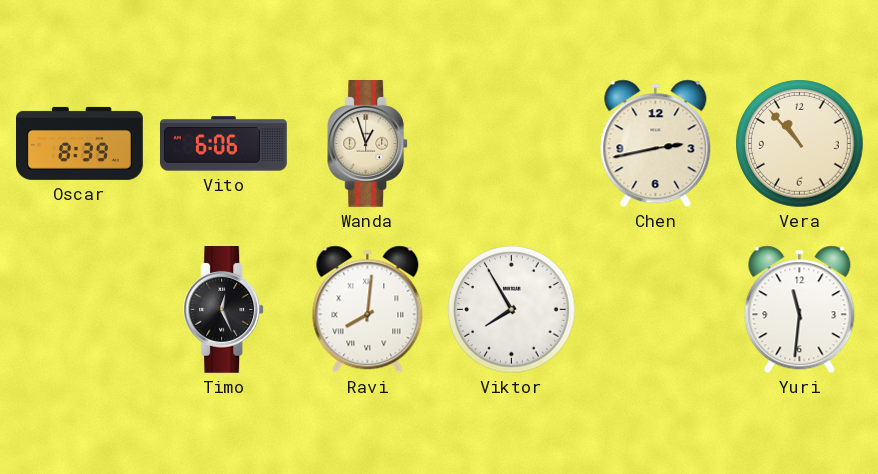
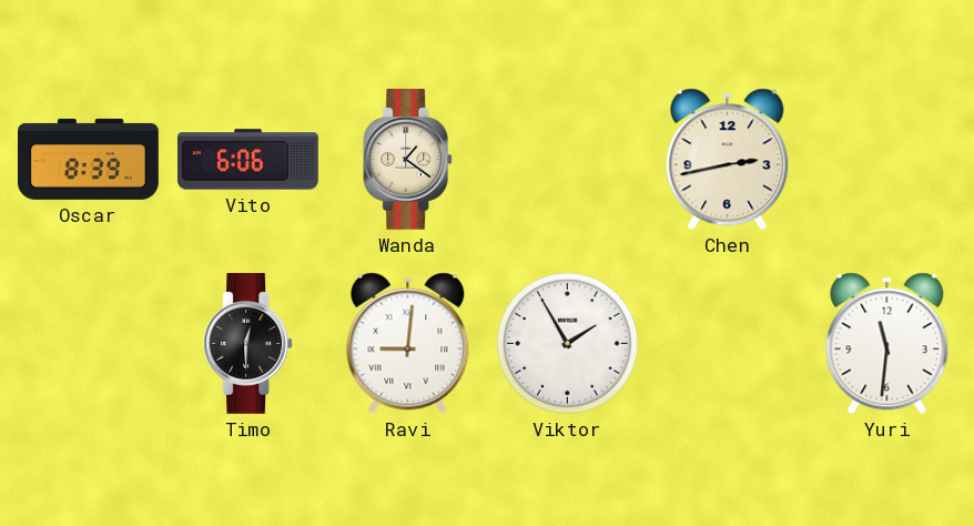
Wanda: 12:57 -> 1:21
Vera: 10:53 -> none
Timo: 12:26 -> 12:30
Ravi: 8:01 -> 9:01
Viktor: 7:55 -> 1:55
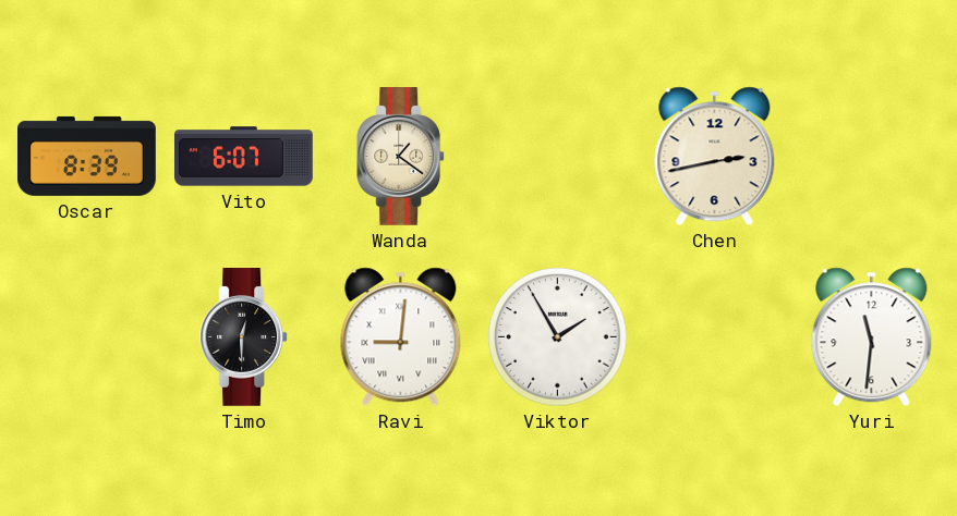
Vito: 6:06 -> 6:07
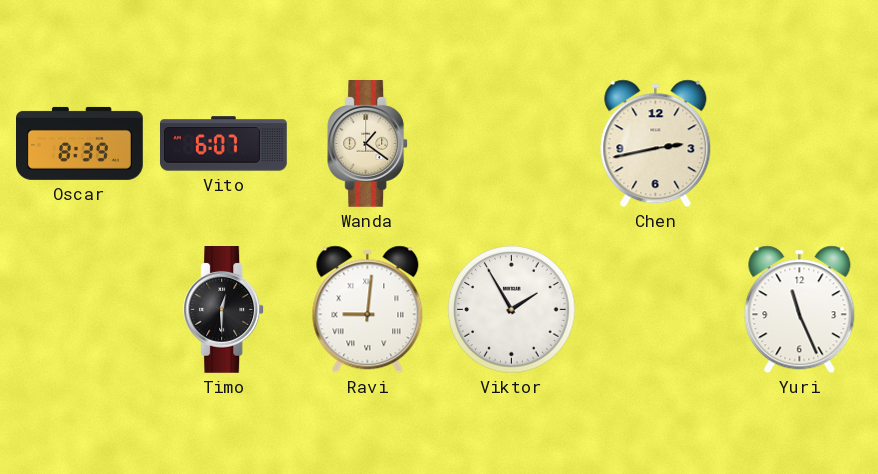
Yuri: 11:31 -> 11:26
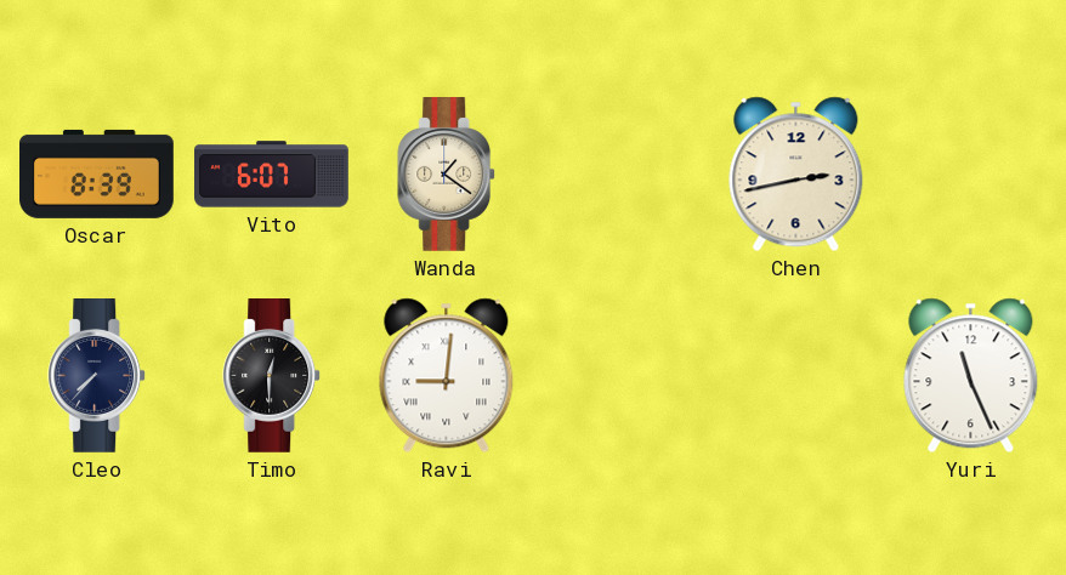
Cleo: none -> 7:37
Viktor: 1:55 -> none
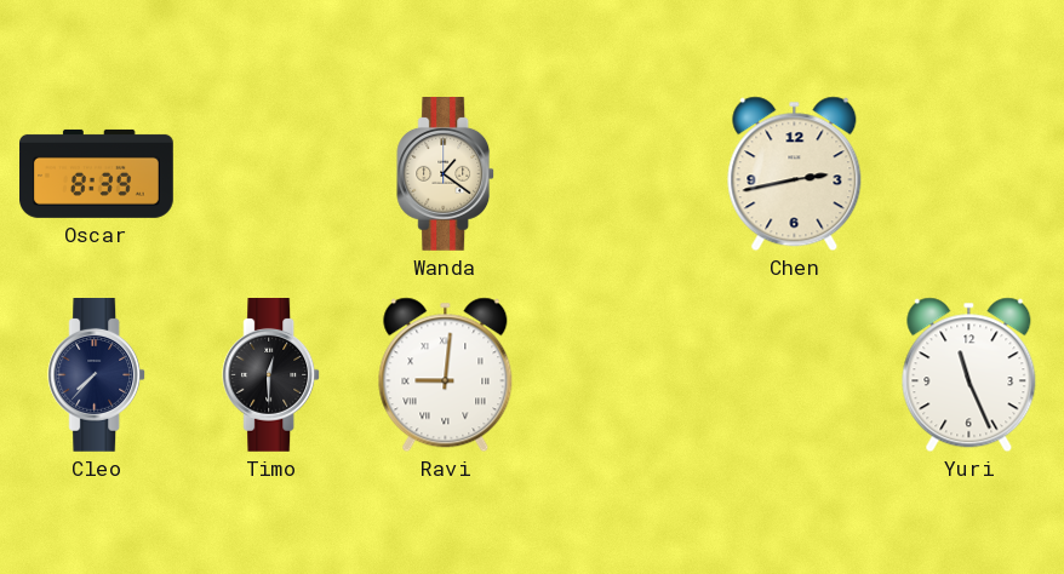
Vito: 6:07 -> none
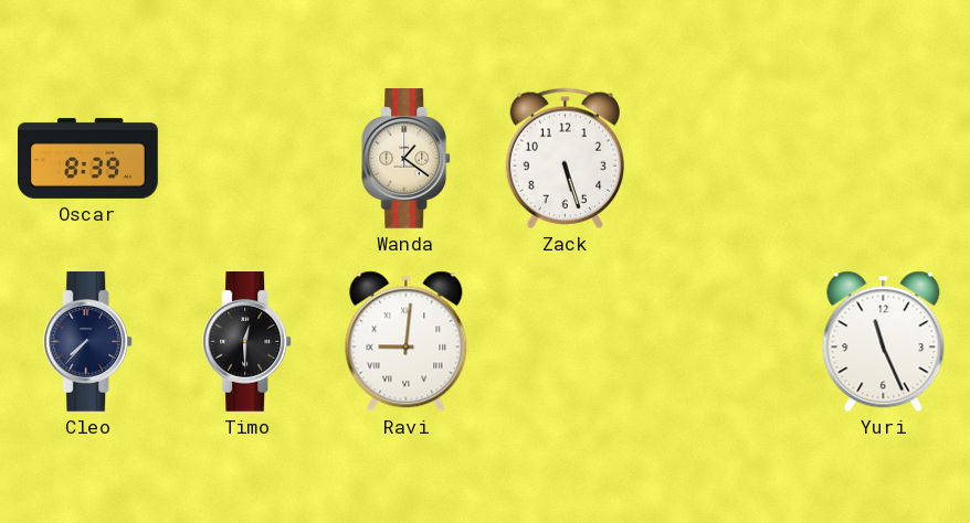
Zack: none -> 5:27
Chen: 2:43 -> none
